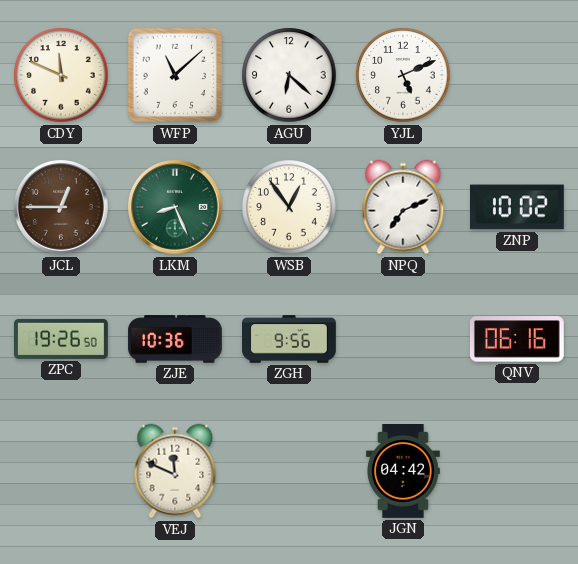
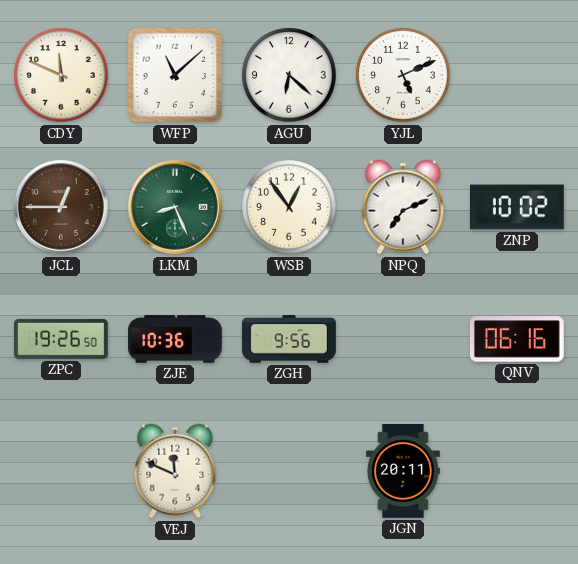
JGN: 04:42 -> 20:11
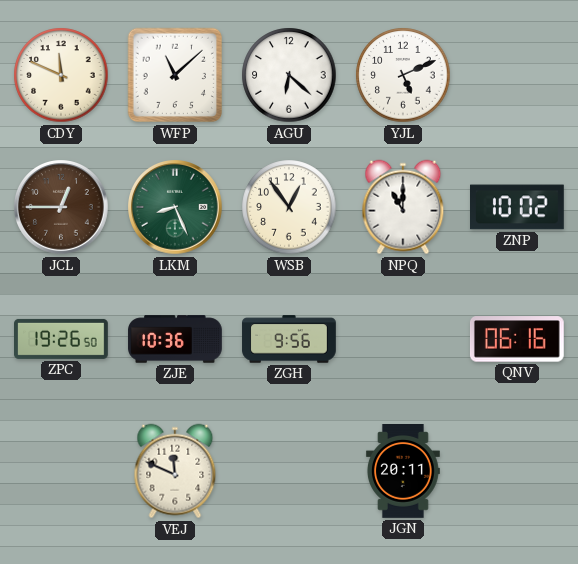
NPQ: 7:11 -> 11:00
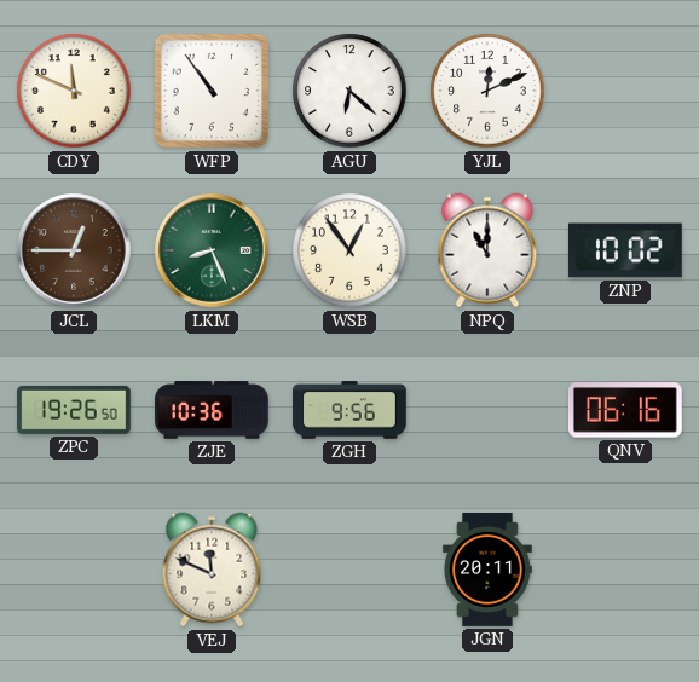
WFP: 11:08 -> 10:54
YJL: 5:11 -> 12:11
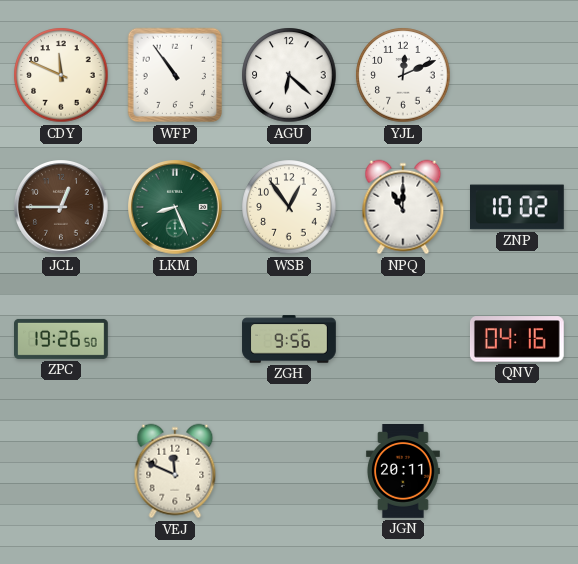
ZJE: 10:36 -> none
QNV: 06:16 -> 04:16
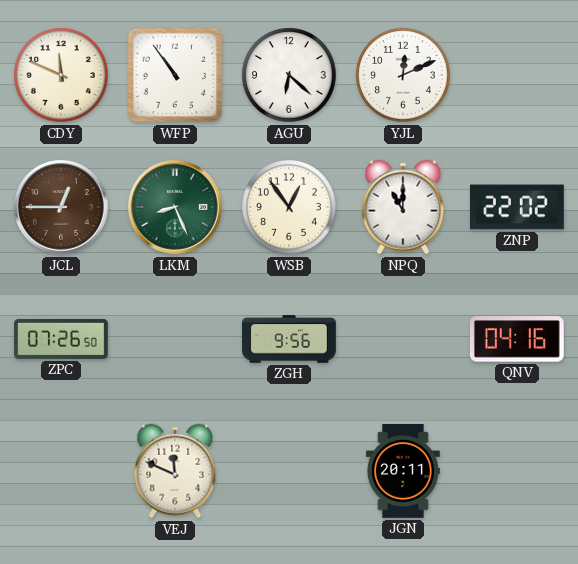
ZNP: 10:02 -> 22:02
ZPC: 19:26 -> 07:26
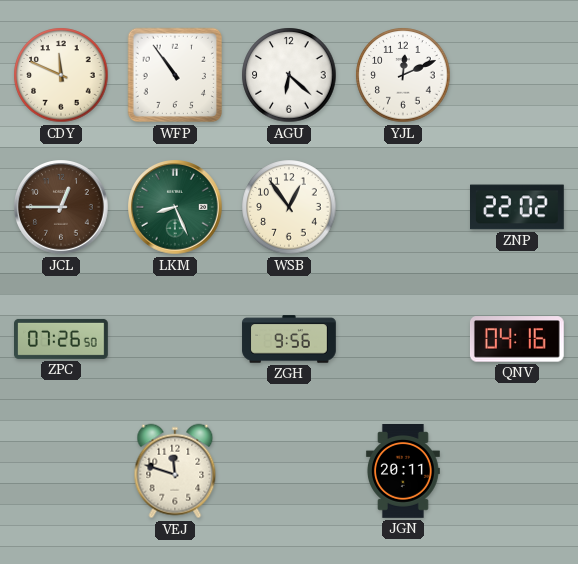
NPQ: 11:00 -> none
VEJ: 11:49 -> 11:48
